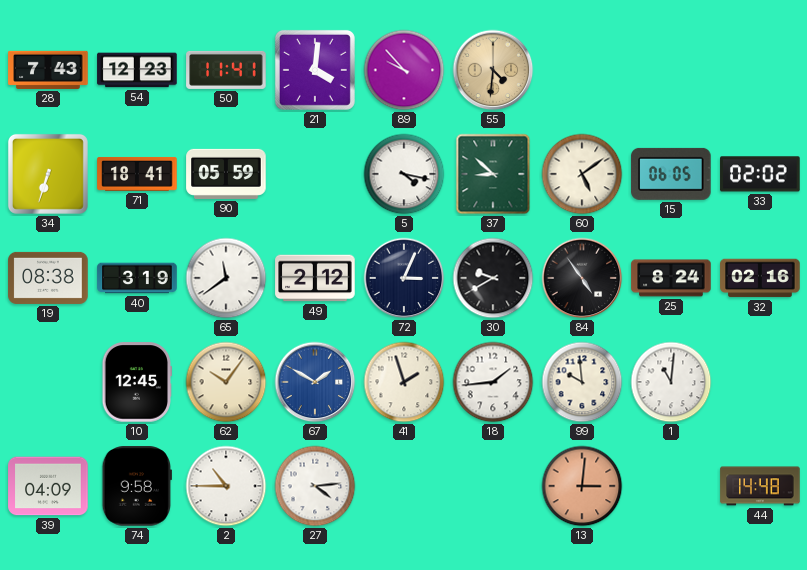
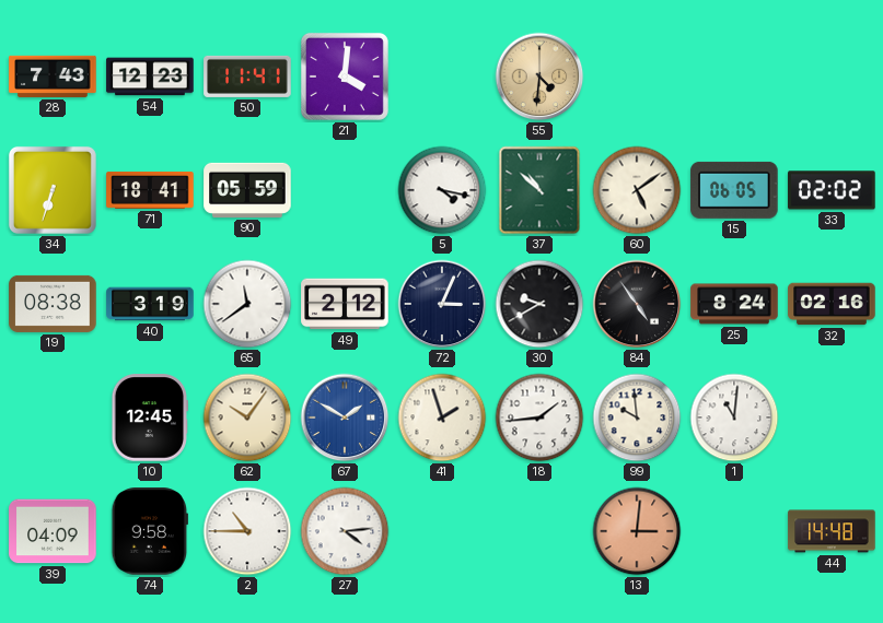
89: 9:53 -> none
37: 8:52 -> 10:52
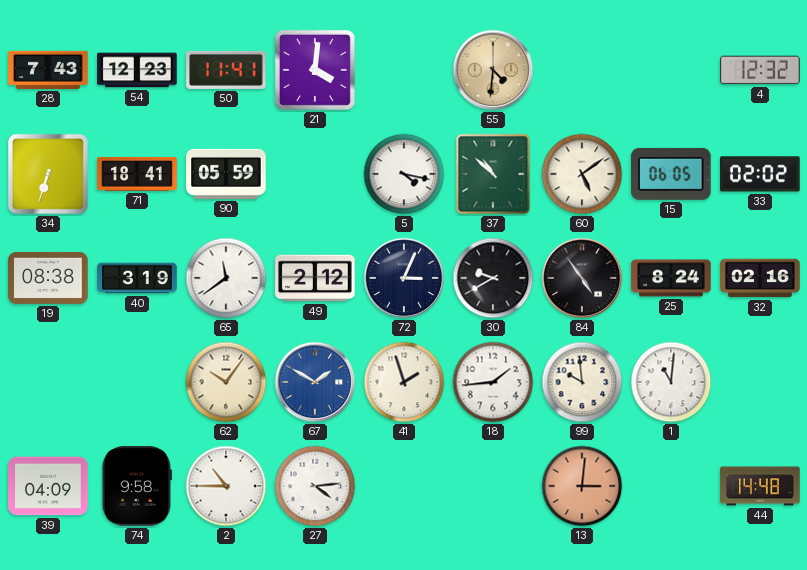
4: none -> 12:32
10: 12:45 -> none
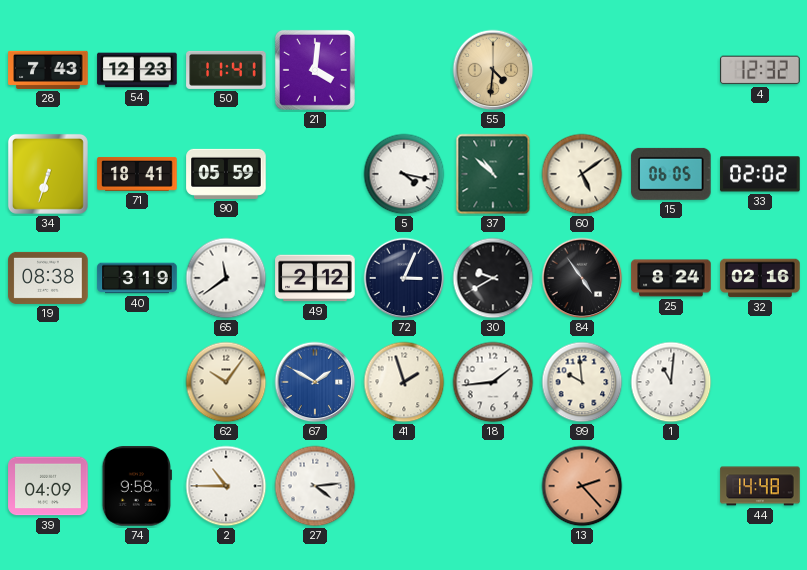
13: 3:01 -> 2:23
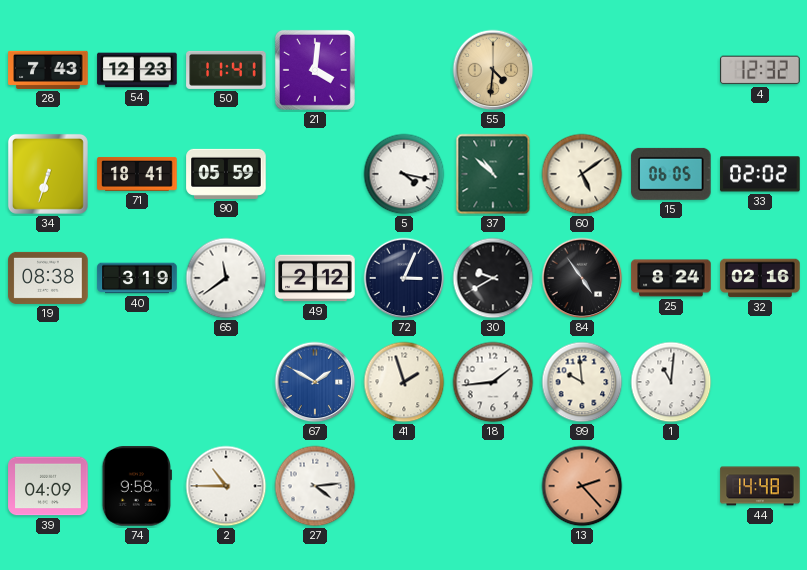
62: 10:06 -> none
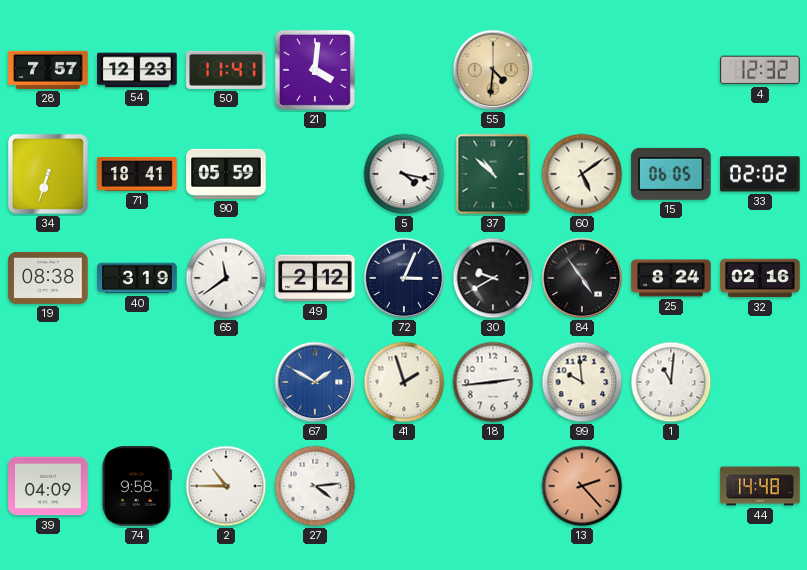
28: 7:43 -> 7:57
18: 1:44 -> 2:44
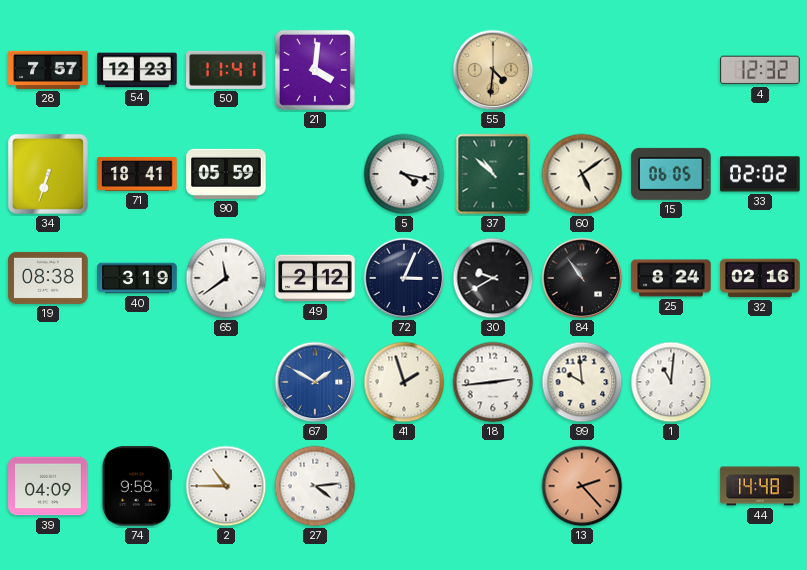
84: 4:54 -> 10:54
